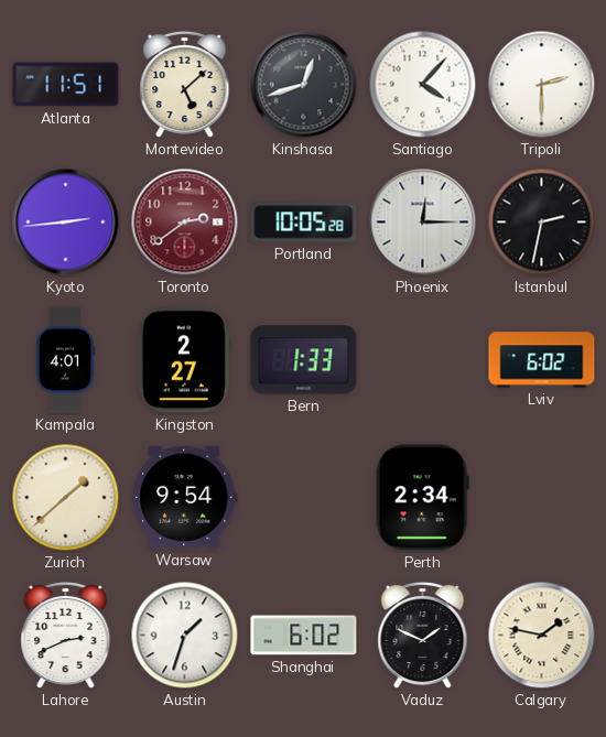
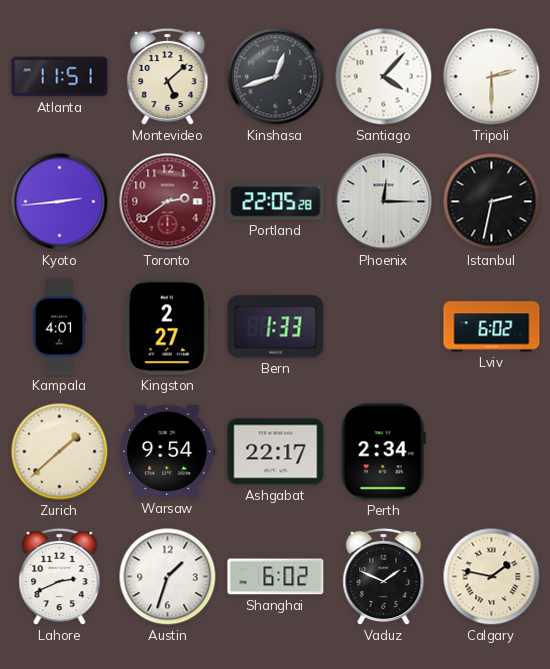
Portland: 10:05 -> 22:05
Ashgabat: none -> 22:17
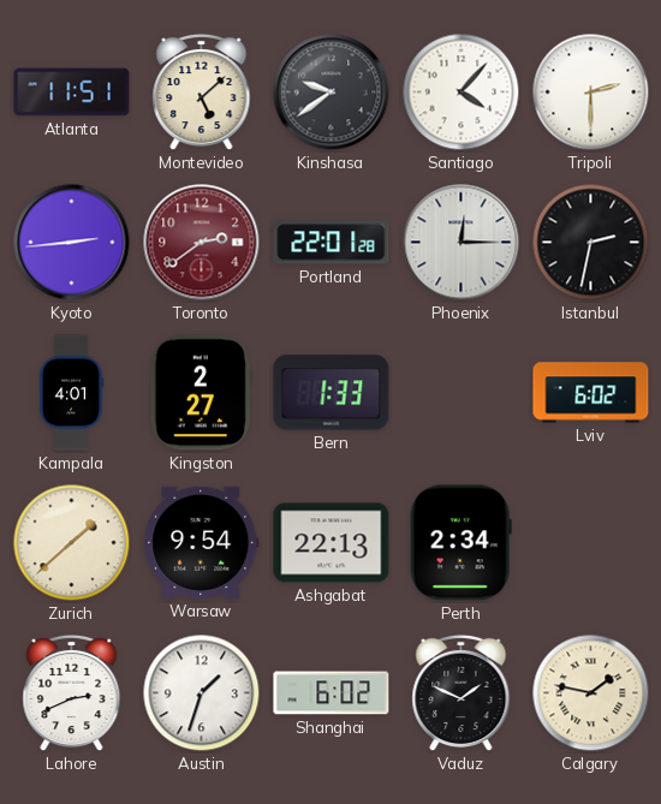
Kinshasa: 12:42 -> 9:39
Portland: 22:05 -> 22:01
Ashgabat: 22:17 -> 22:13
